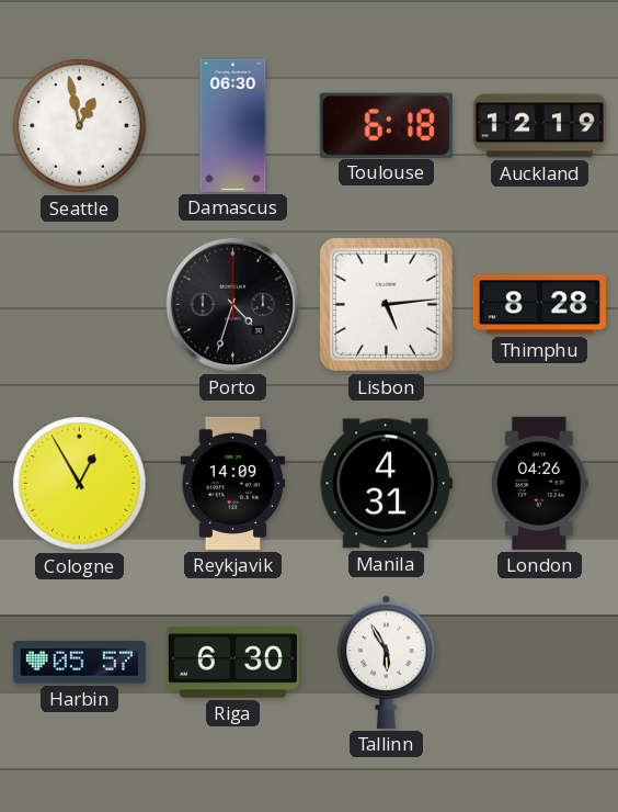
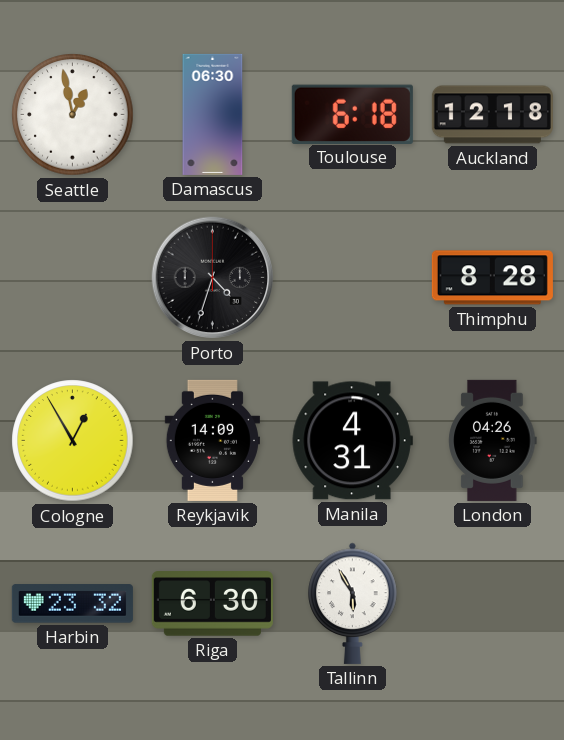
Auckland: 12:19 -> 12:18
Lisbon: 5:14 -> none
Harbin: 05:57 -> 23:32
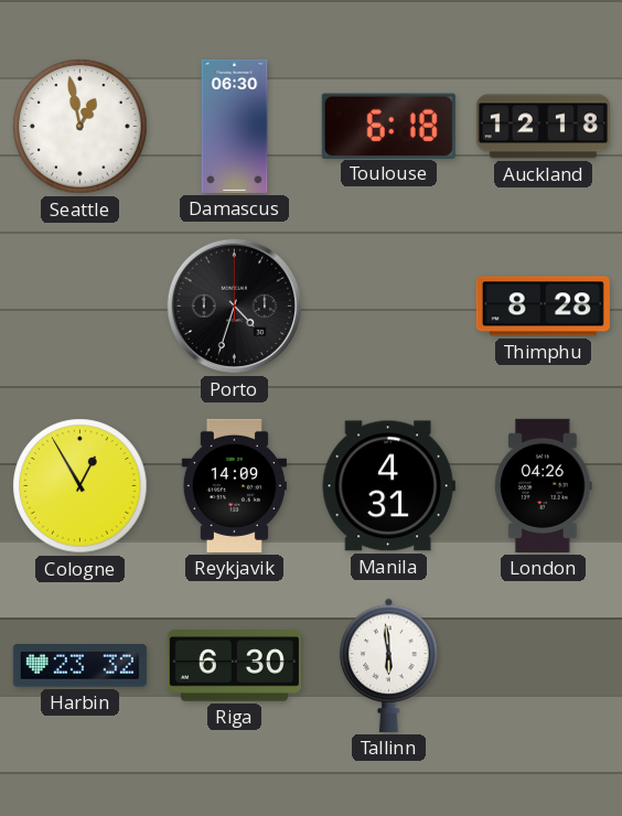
Tallinn: 5:55 -> 5:59
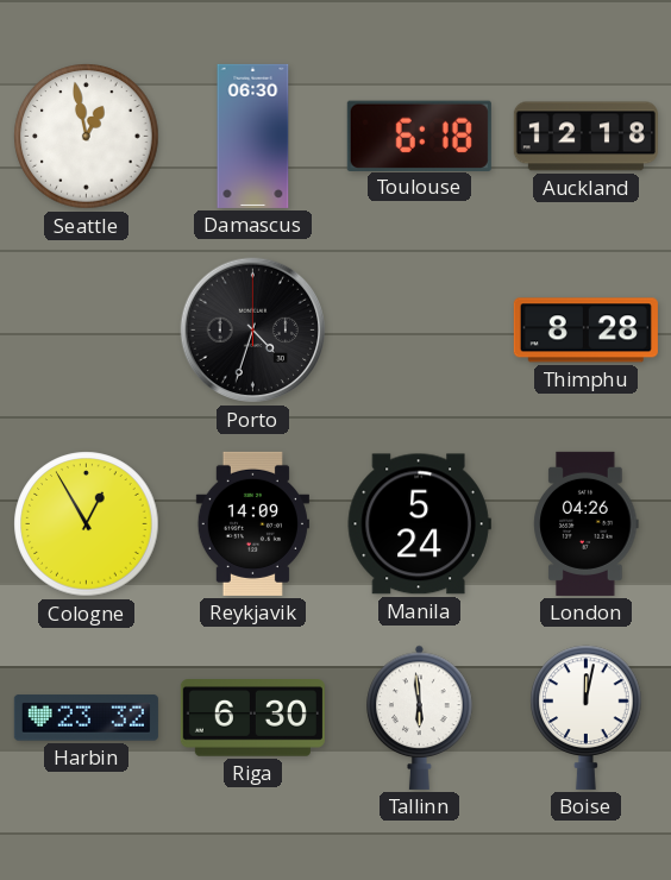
Manila: 4:31 -> 5:24
Boise: none -> 12:02
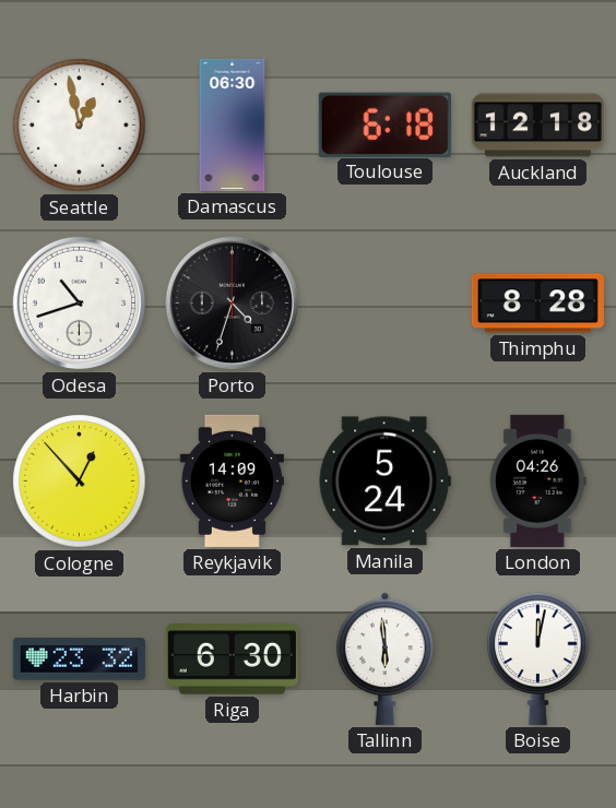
Odesa: none -> 10:42
Cologne: 12:55 -> 12:53
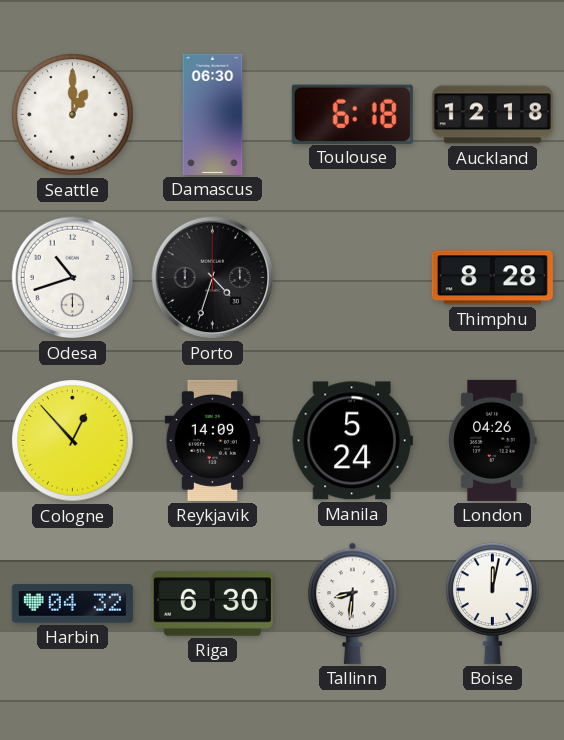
Seattle: 12:58 -> 1:00
Harbin: 23:32 -> 04:32
Tallinn: 5:59 -> 8:31
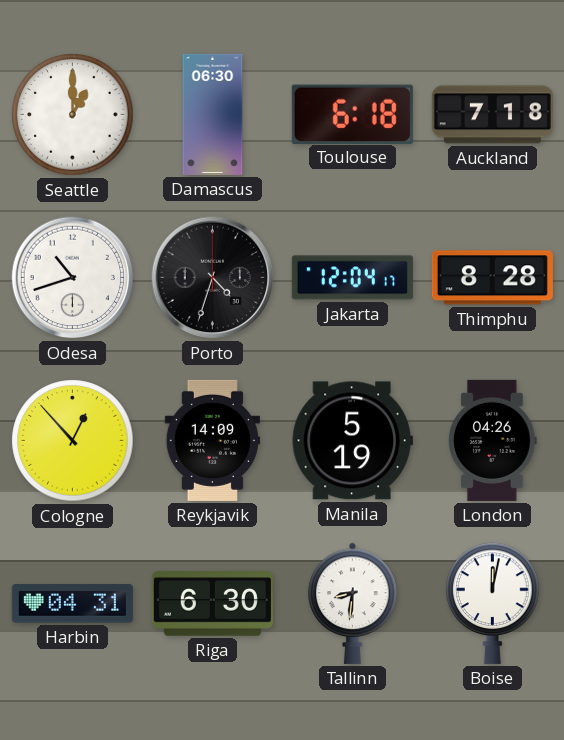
Auckland: 12:18 -> 7:18
Jakarta: none -> 12:04
Manila: 5:24 -> 5:19
Harbin: 04:32 -> 04:31
